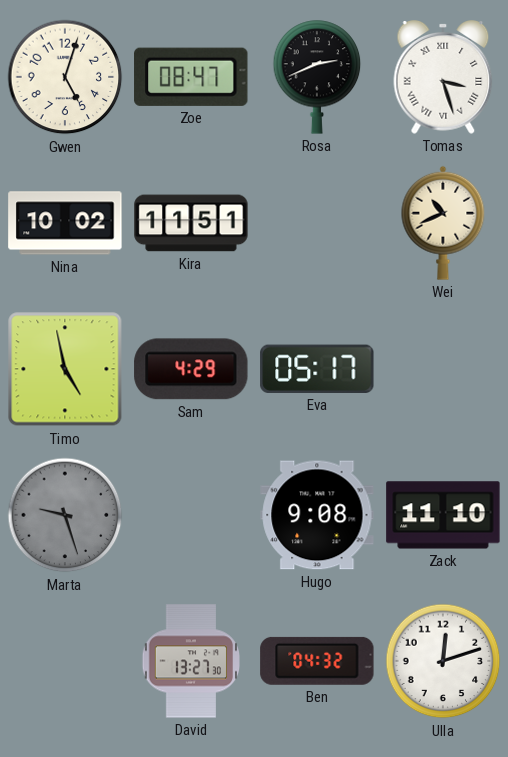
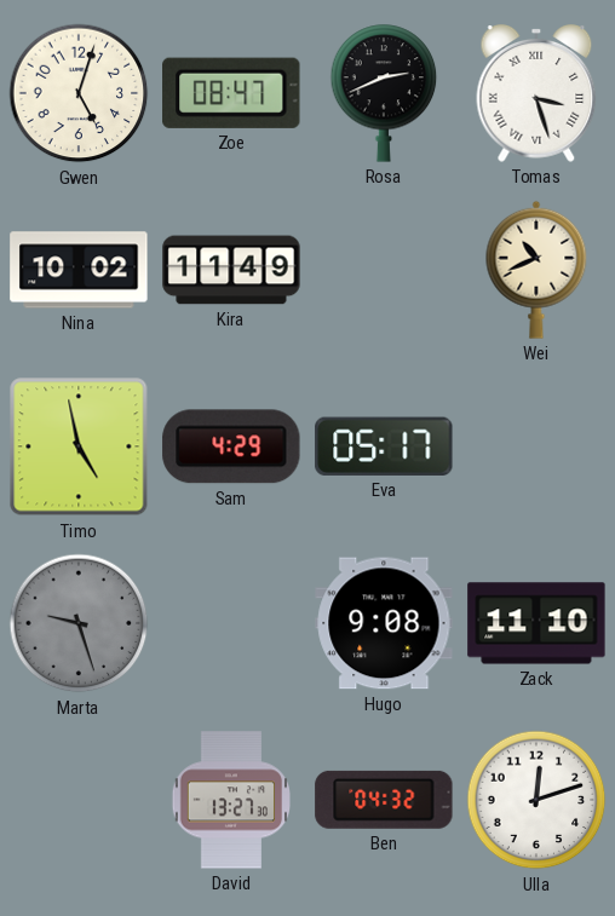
Kira: 11:51 -> 11:49
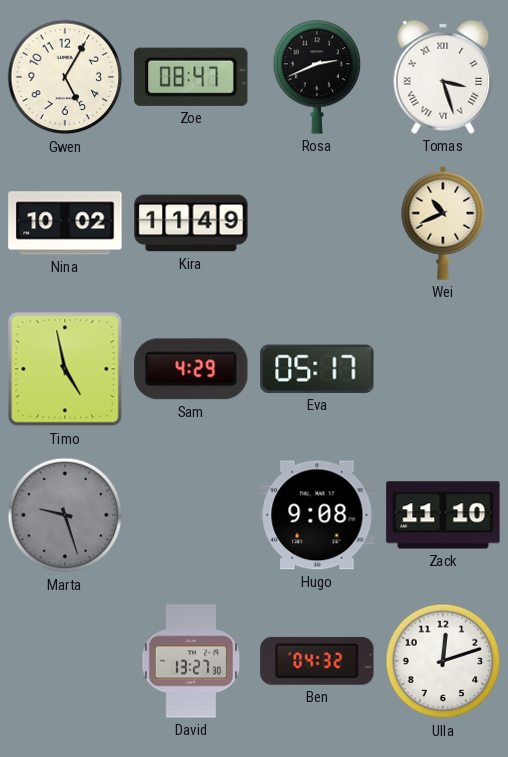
Gwen: 5:03 -> 5:05
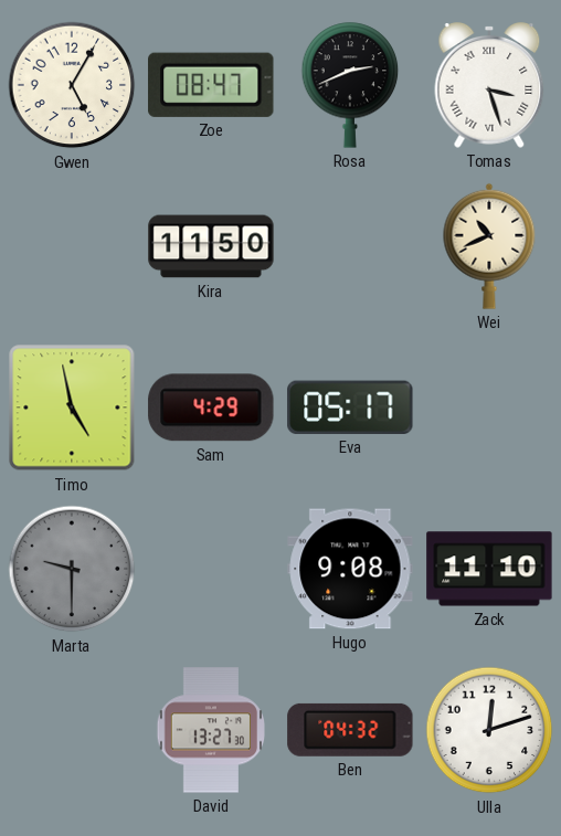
Nina: 10:02 -> none
Kira: 11:49 -> 11:50
Marta: 9:27 -> 9:30
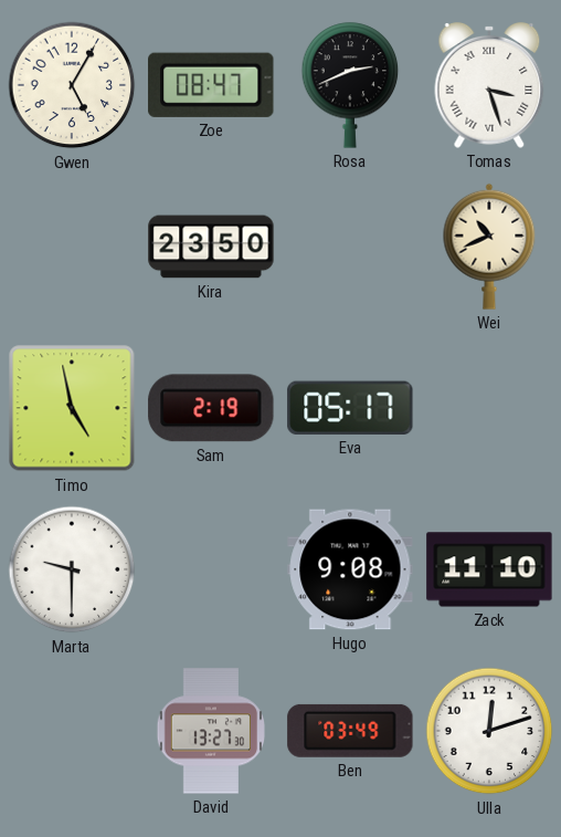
Kira: 11:50 -> 23:50
Sam: 4:29 -> 2:19
Marta dial: grey -> white
Ben: 04:32 -> 03:49
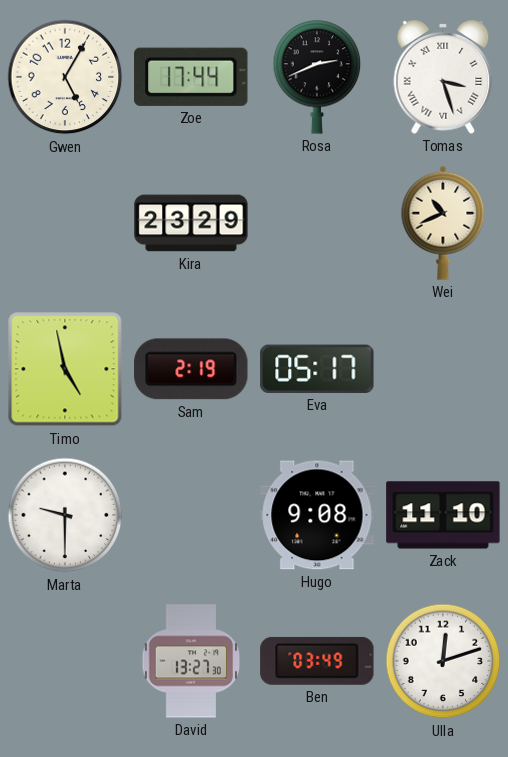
Zoe: 08:47 -> 17:44
Kira: 23:50 -> 23:29
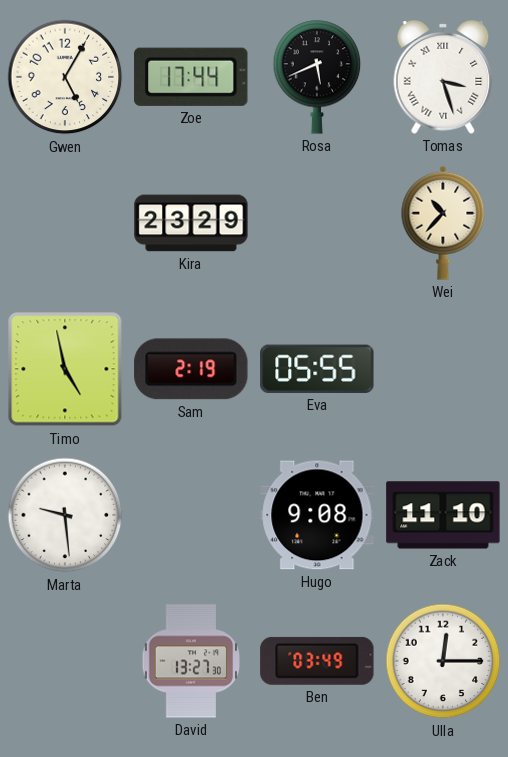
Rosa: 2:41 -> 5:41
Wei: 10:41 -> 10:37
Eva: 05:17 -> 05:55
Marta: 9:30 -> 9:29
Ulla: 12:12 -> 12:15
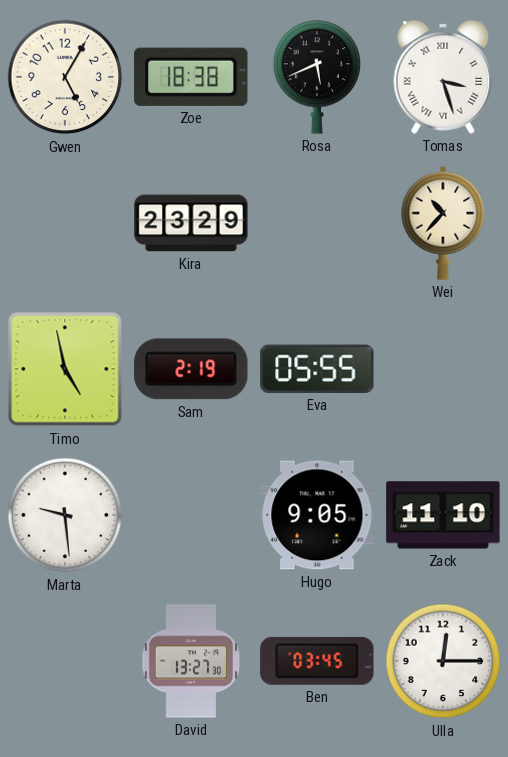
Zoe: 17:44 -> 18:38
Hugo: 9:08 -> 9:05
Ben: 03:49 -> 03:45
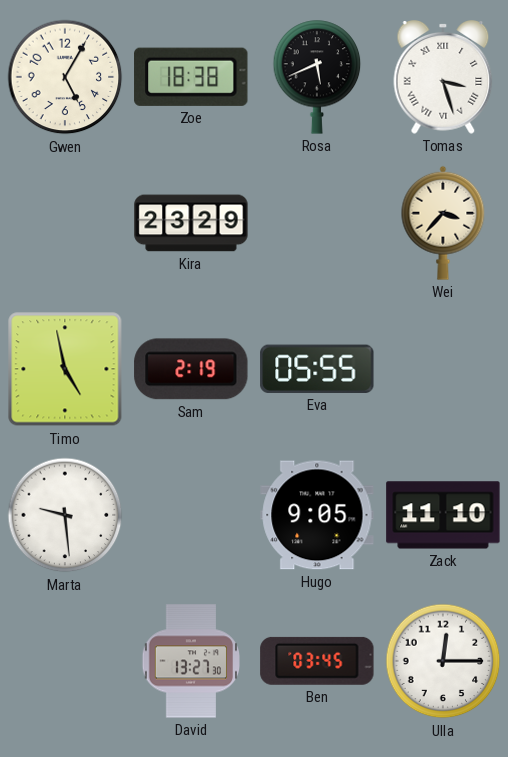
Wei: 10:37 -> 3:37
